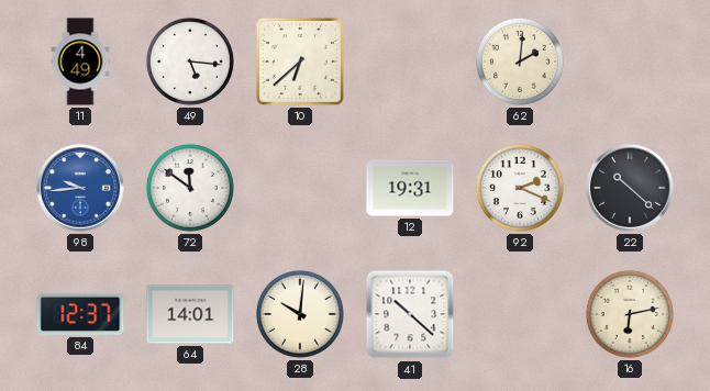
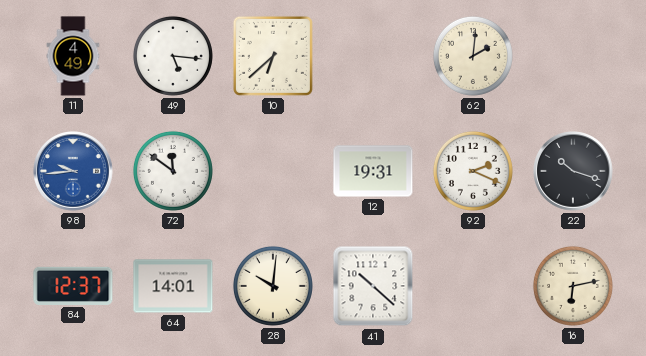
22: 10:22 -> 10:18
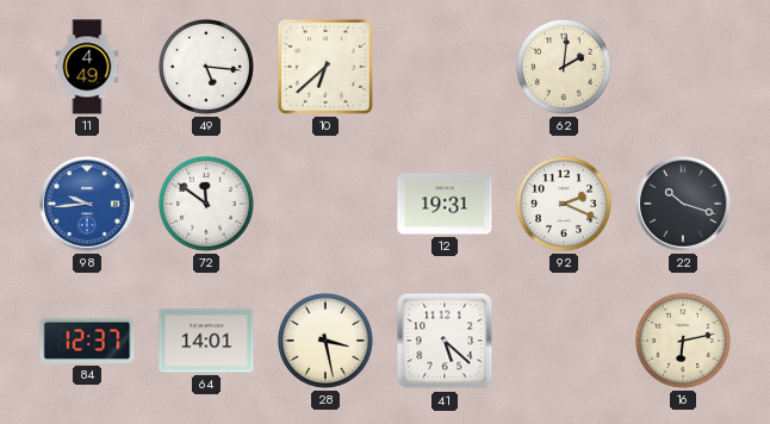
28: 10:01 -> 3:28
41: 10:22 -> 5:22
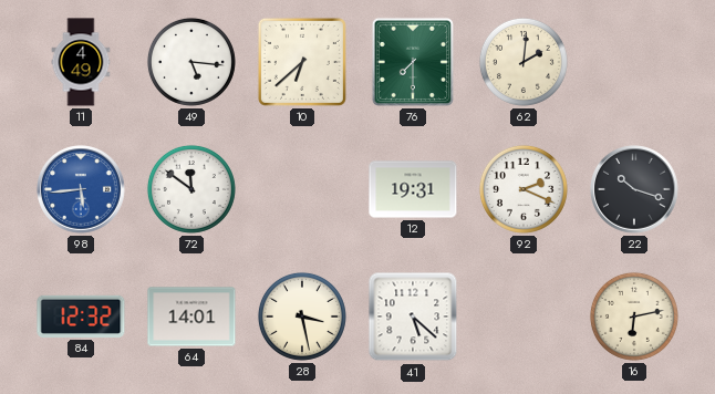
76: none -> 7:30
98: 9:44 -> 5:44
84: 12:37 -> 12:32
